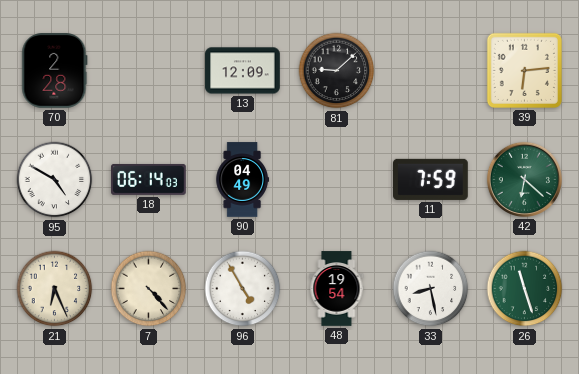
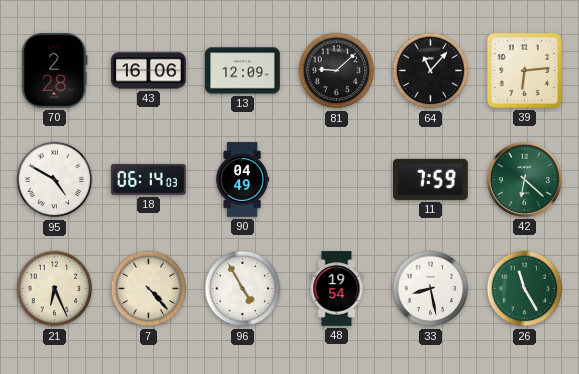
43: none -> 16:06
64: none -> 11:07
26: 11:27 -> 11:25
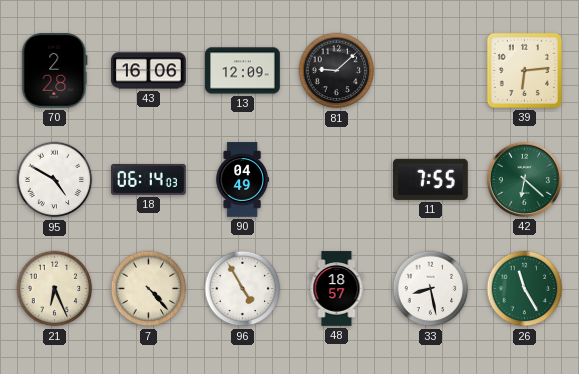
64: 11:07 -> none
11: 7:59 -> 7:55
48: 19:54 -> 18:57
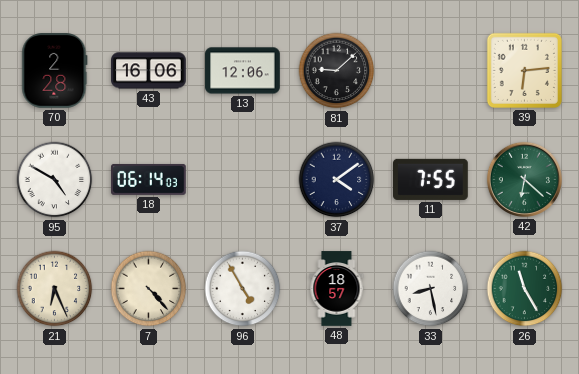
13: 12:09 -> 12:06
90: 04:49 -> none
37: none -> 4:09
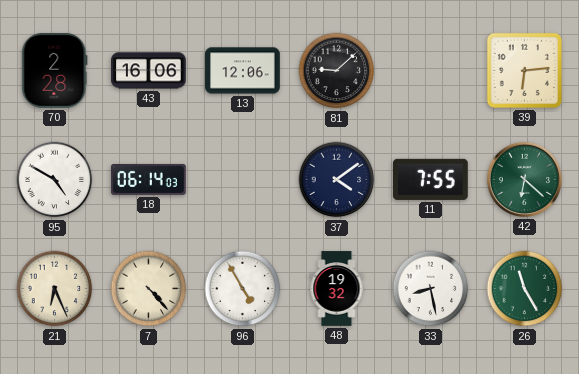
48: 18:57 -> 19:32
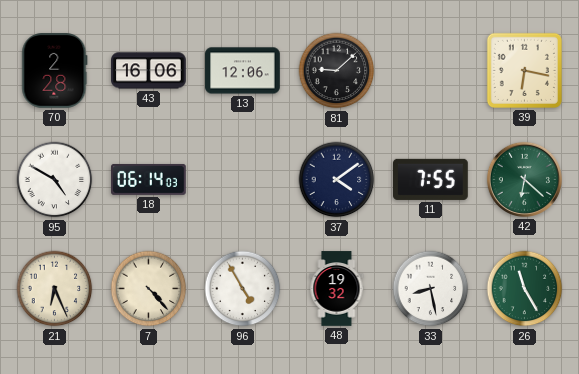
39: 6:14 -> 6:17
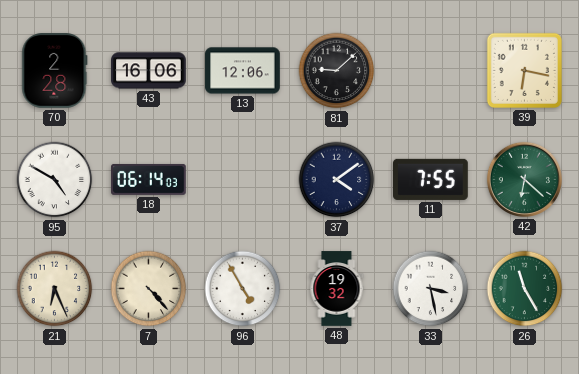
33: 8:28 -> 3:28
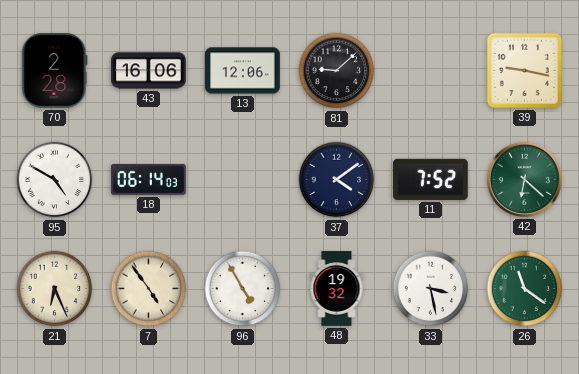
39: 6:17 -> 9:17
11: 7:55 -> 7:52
7: 4:23 -> 4:54
26: 11:25 -> 11:21
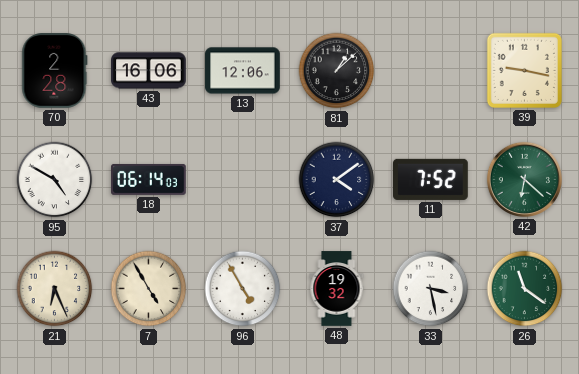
81: 9:08 -> 1:08
7: 4:54 -> 4:55
